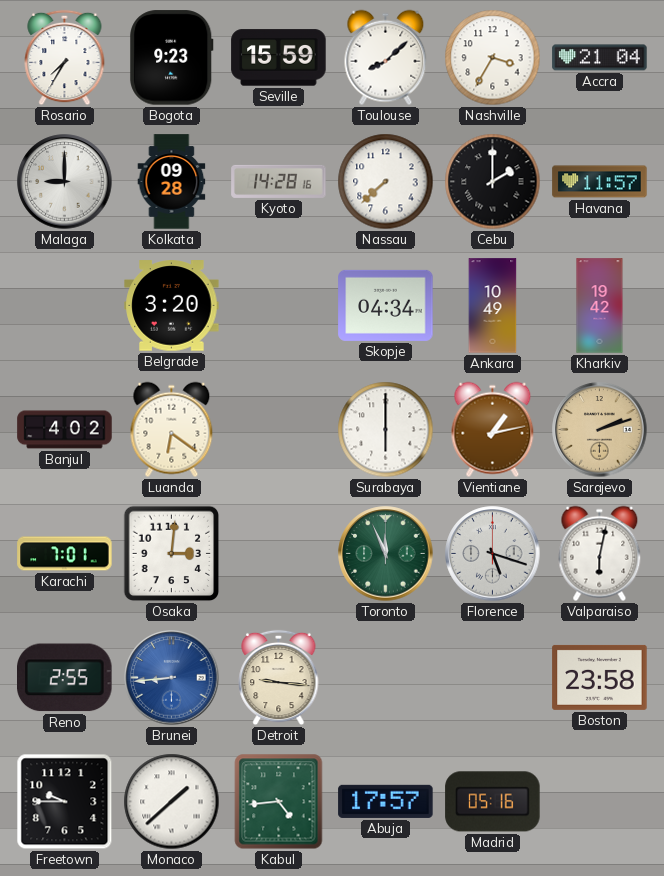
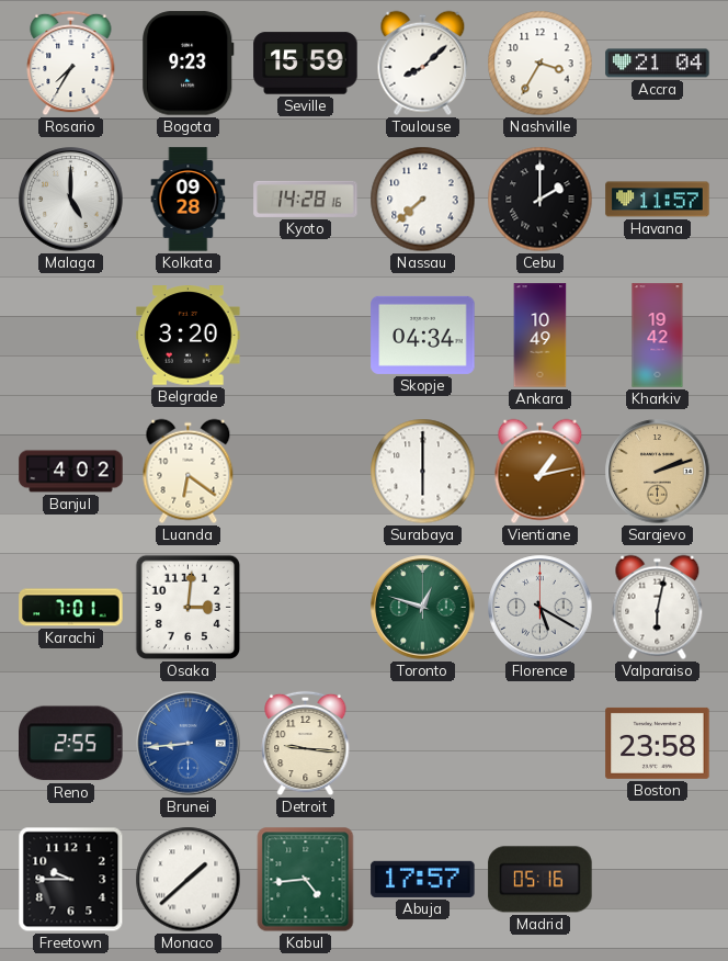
Malaga: 9:00 -> 5:00
Toronto: 11:56 -> 12:48
Florence: 5:18 -> 5:20
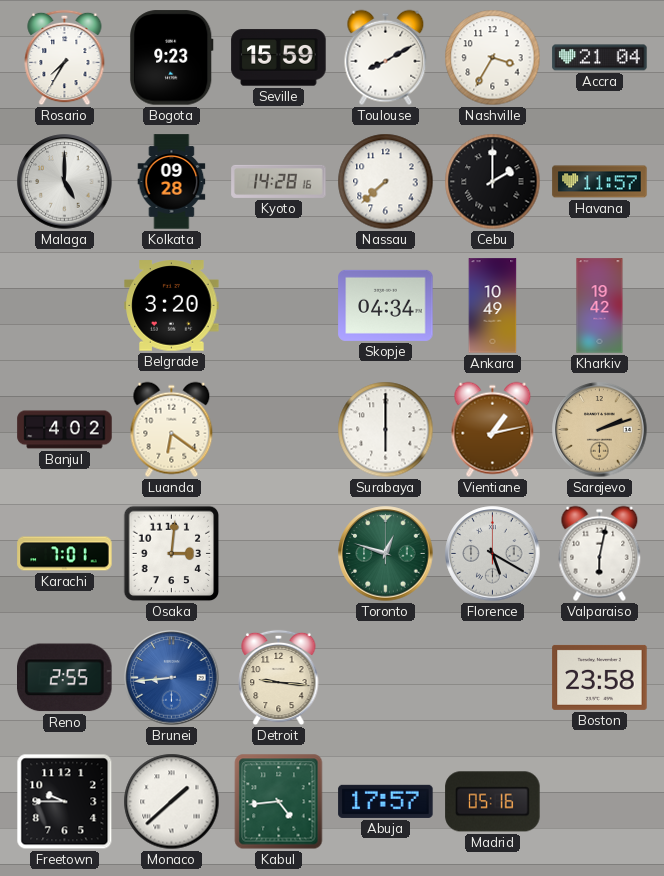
Toulouse: 8:08 -> 8:10
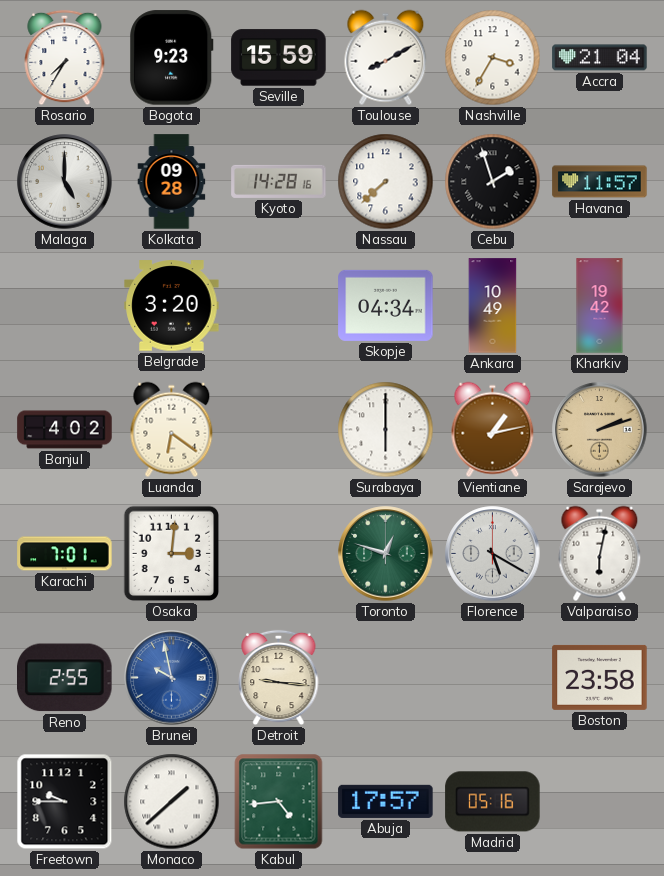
Cebu: 2:00 -> 1:57
Brunei: 8:44 -> 9:58
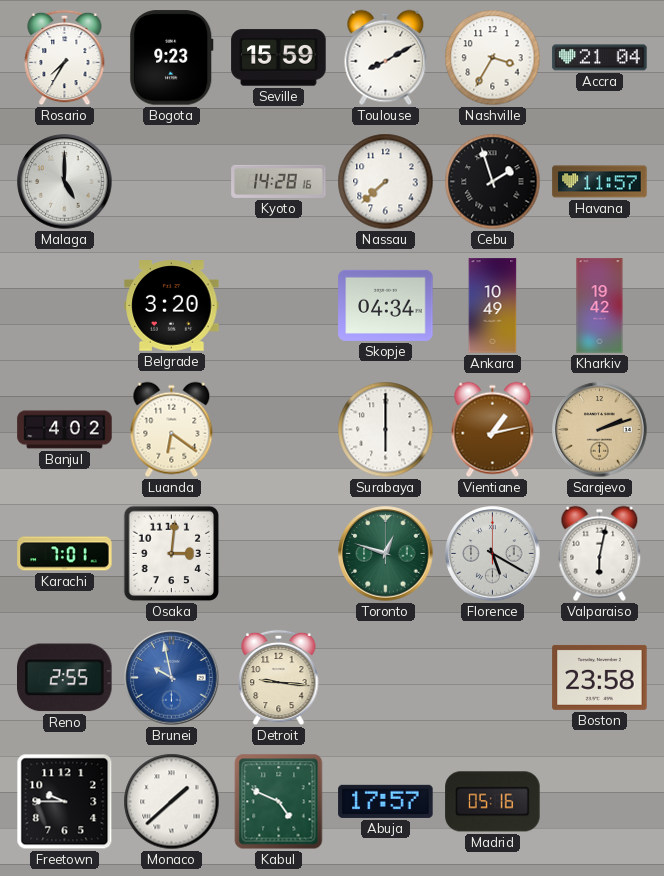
Kolkata: 09:28 -> none
Kabul: 4:44 -> 4:49
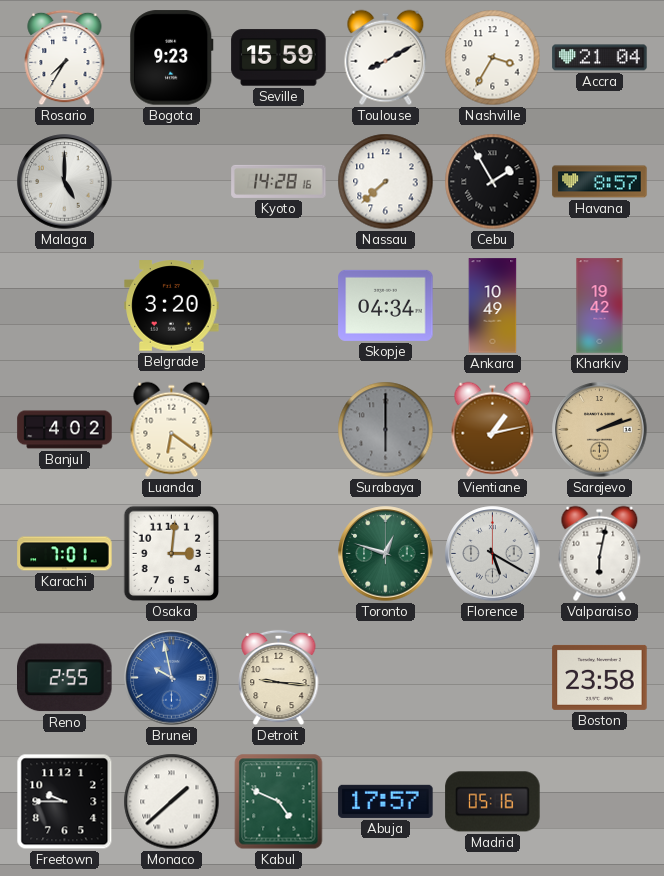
Cebu: 1:57 -> 1:55
Havana: 11:57 -> 8:57
Surabaya dial: white -> grey
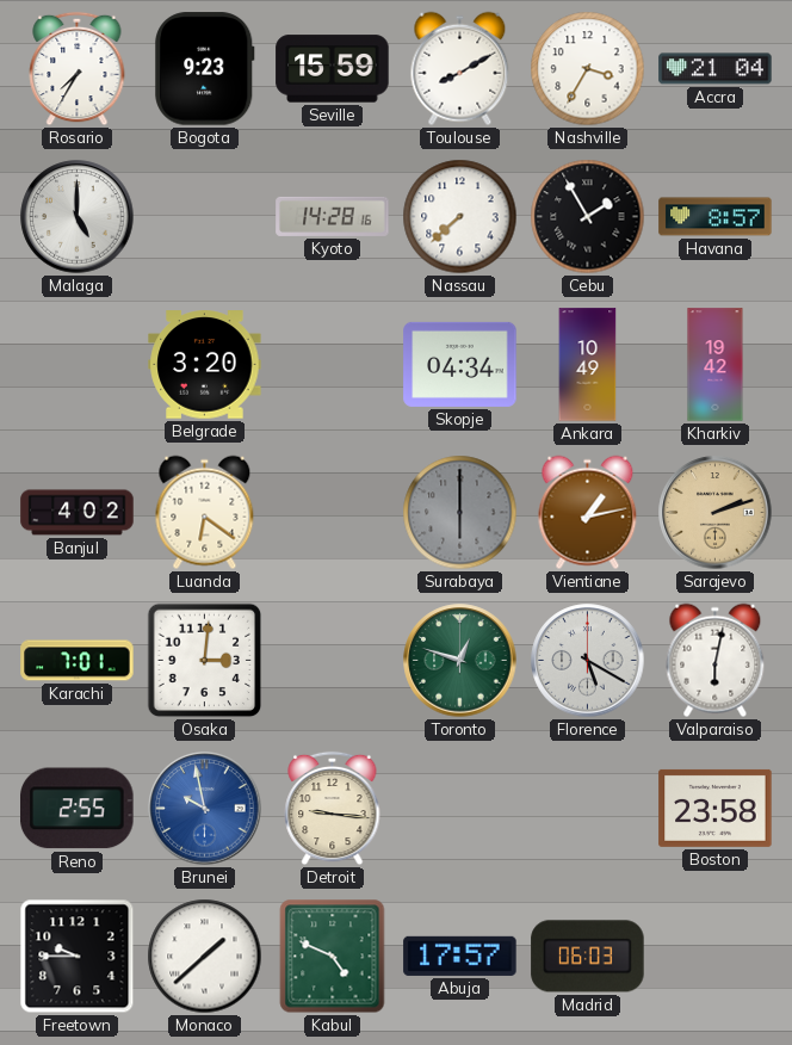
Madrid: 05:16 -> 06:03
